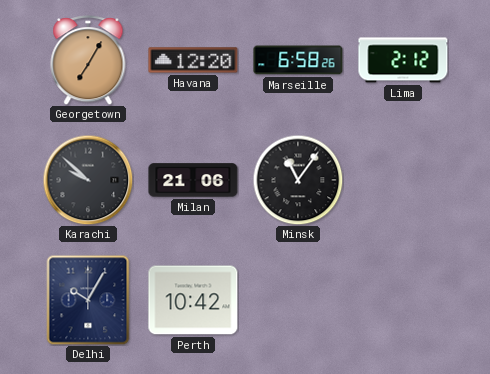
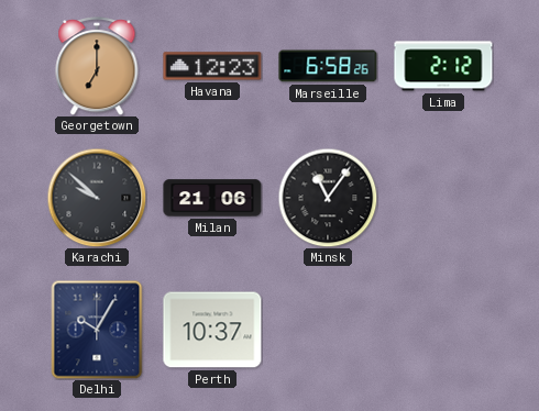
Georgetown: 7:05 -> 7:00
Havana: 12:20 -> 12:23
Perth: 10:42 -> 10:37
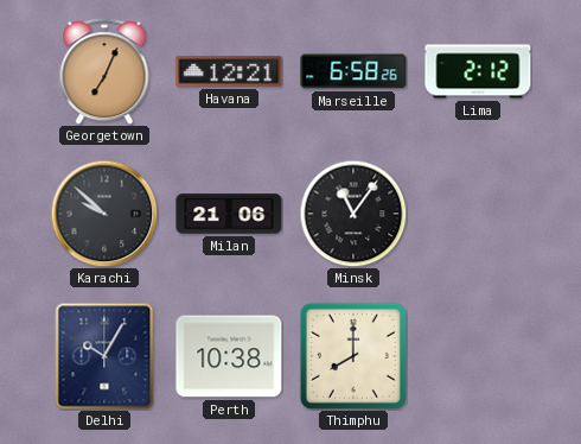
Georgetown: 7:00 -> 7:04
Havana: 12:23 -> 12:21
Perth: 10:37 -> 10:38
Thimphu: none -> 8:00
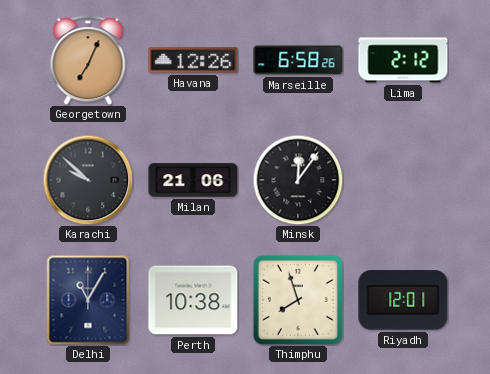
Havana: 12:21 -> 12:26
Minsk: 11:06 -> 12:06
Delhi: 10:05 -> 11:05
Thimphu: 8:00 -> 7:57
Riyadh: none -> 12:01
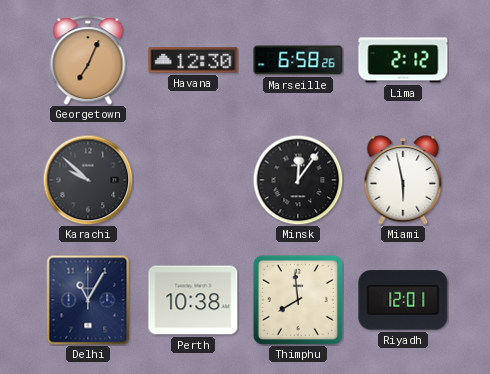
Havana: 12:26 -> 12:30
Milan: 21:06 -> none
Miami: none -> 5:58
Thimphu: 7:57 -> 7:59
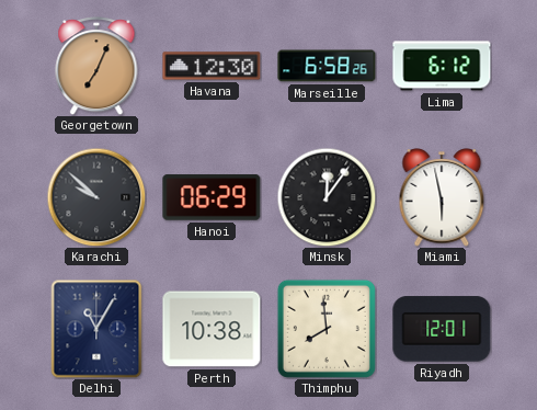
Lima: 2:12 -> 6:12
Hanoi: none -> 06:29
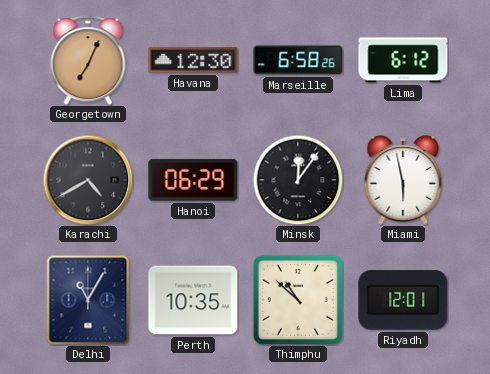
Karachi: 9:52 -> 4:40
Perth: 10:38 -> 10:35
Thimphu: 7:59 -> 10:52
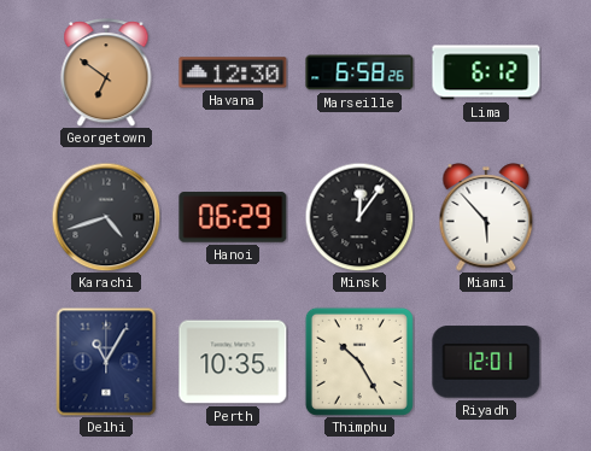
Georgetown: 7:04 -> 6:51
Karachi: 4:40 -> 4:42
Miami: 5:58 -> 5:53
Thimphu: 10:52 -> 10:25
